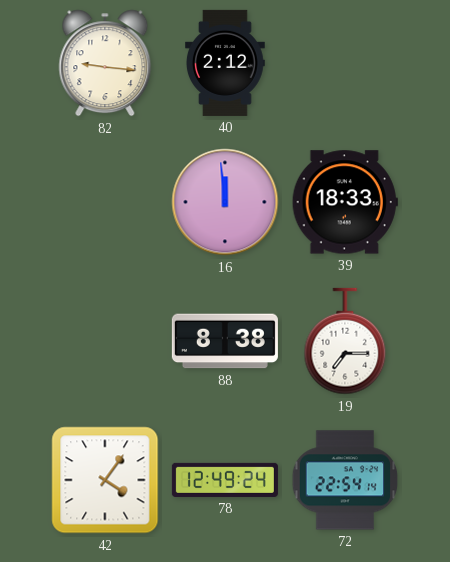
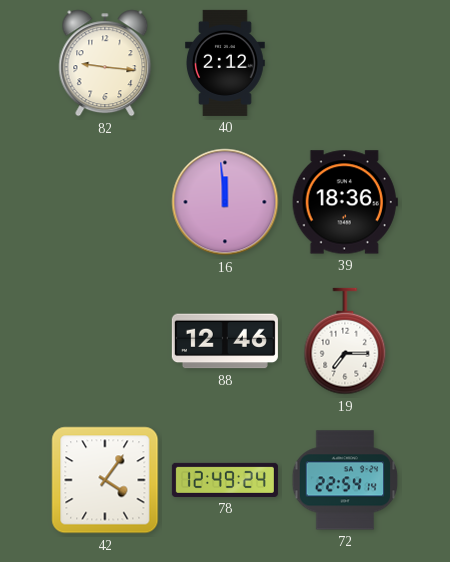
39: 18:33 -> 18:36
88: 8:38 -> 12:46
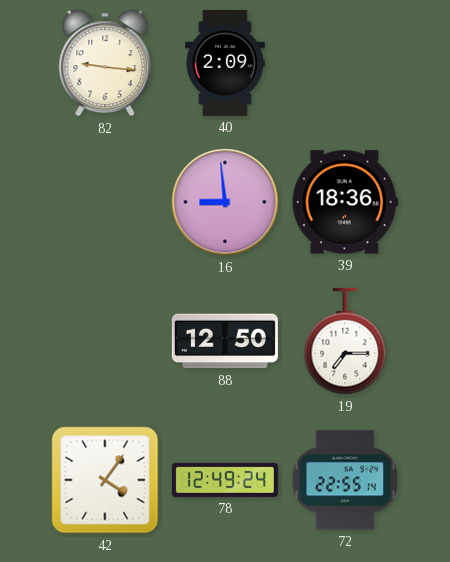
40: 2:12 -> 2:09
16: 11:59 -> 8:59
88: 12:46 -> 12:50
72: 22:54 -> 22:55
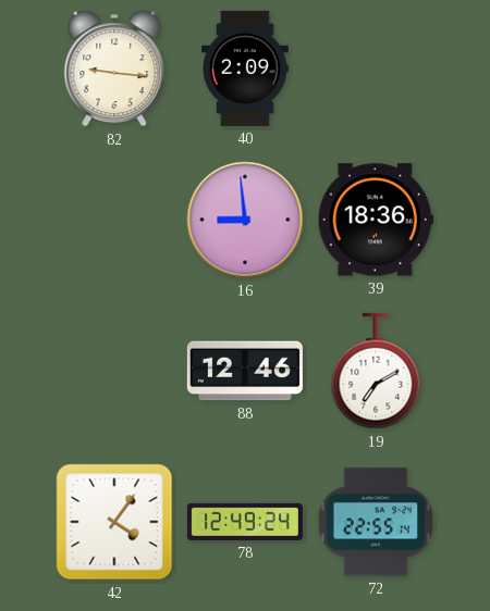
88: 12:50 -> 12:46
19: 7:15 -> 7:10
